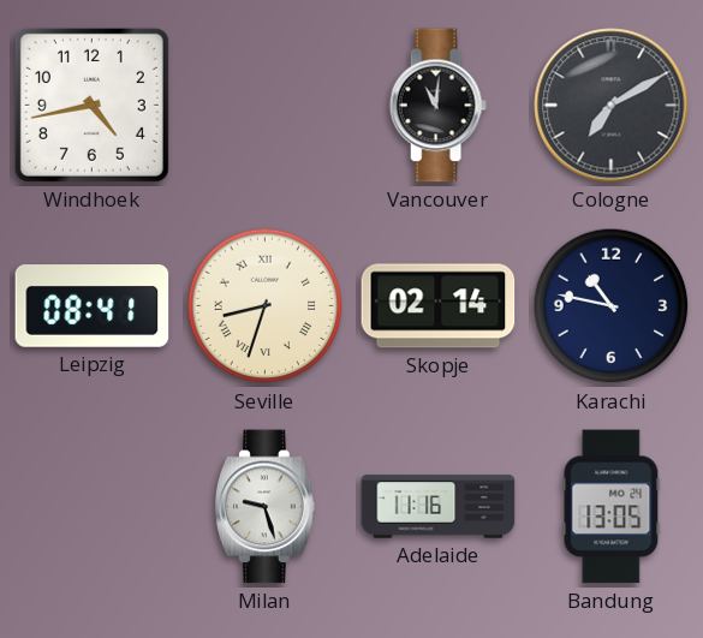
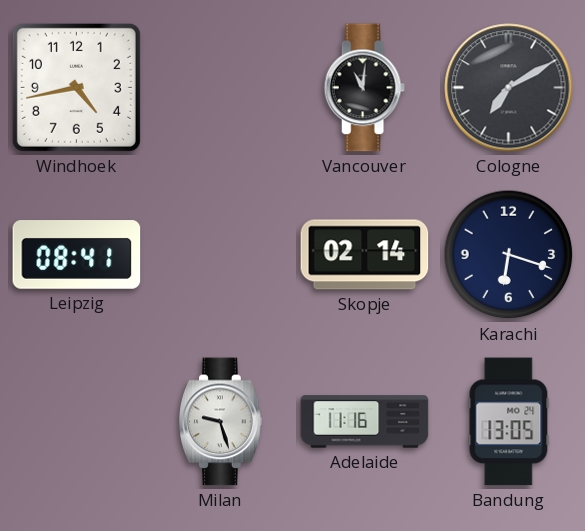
Seville: 8:33 -> none
Karachi: 10:47 -> 6:18
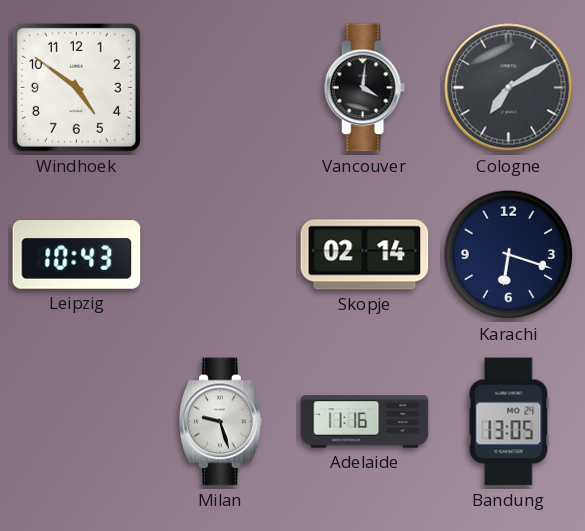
Windhoek: 4:43 -> 4:51
Vancouver: 11:01 -> 4:01
Leipzig: 08:41 -> 10:43
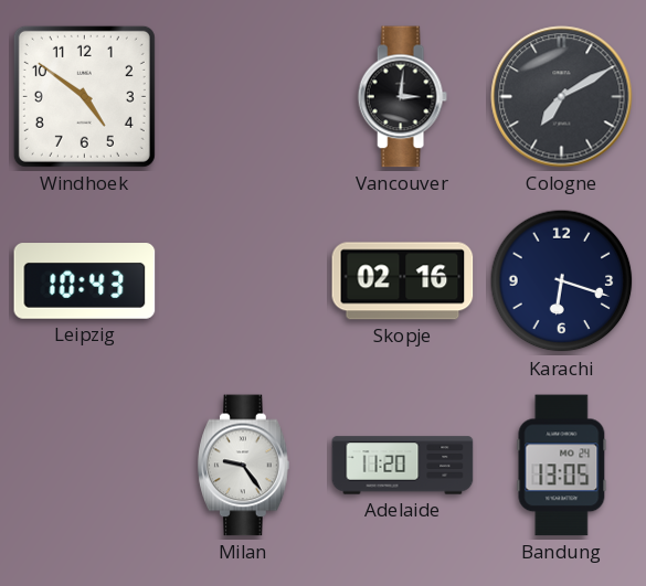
Vancouver: 4:01 -> 3:01
Skopje: 02:14 -> 02:16
Milan: 9:27 -> 9:24
Adelaide: 11:16 -> 11:20
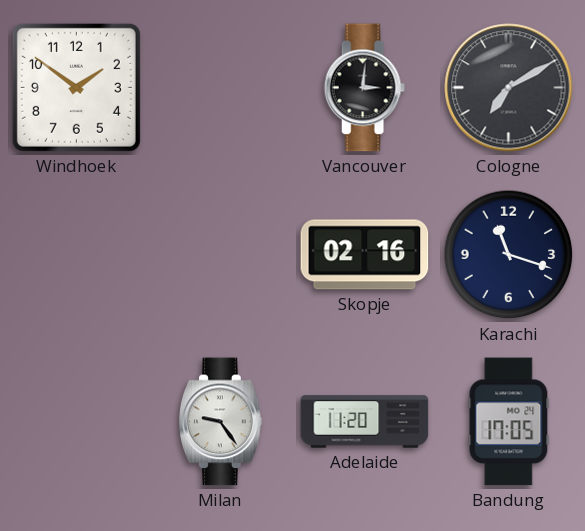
Windhoek: 4:51 -> 1:51
Leipzig: 10:43 -> none
Karachi: 6:18 -> 11:18
Bandung: 13:05 -> 17:05
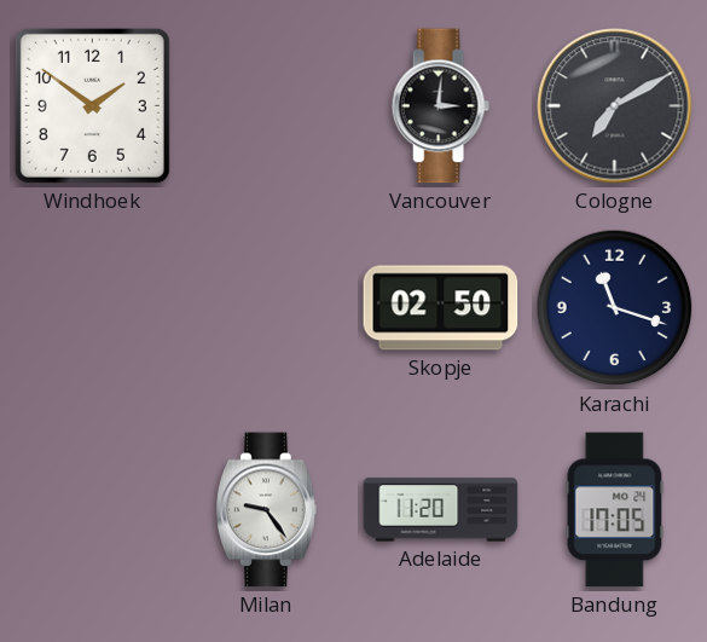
Skopje: 02:16 -> 02:50
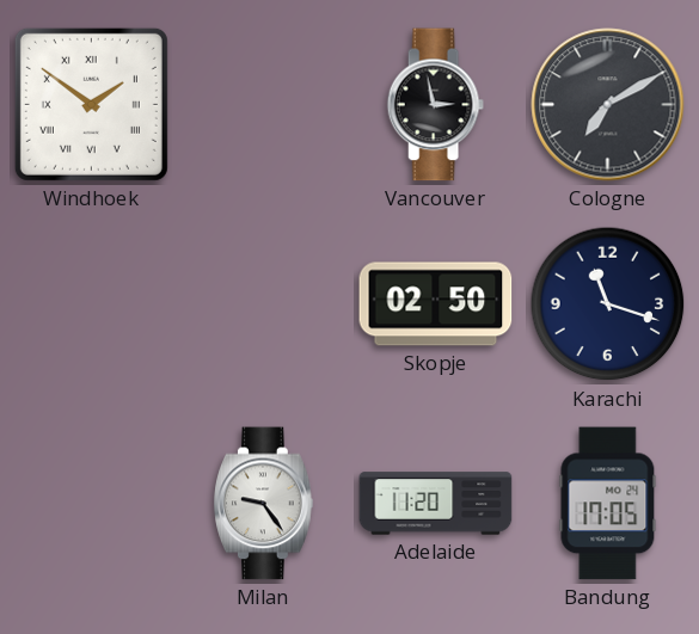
Windhoek numerals: Arabic -> Roman
Vancouver: 3:01 -> 2:58
